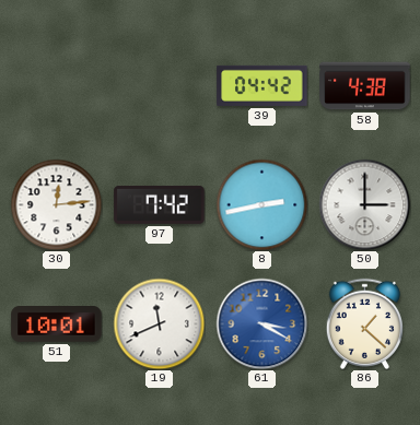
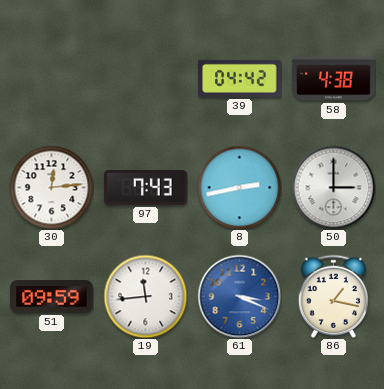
97: 7:42 -> 7:43
51: 10:01 -> 09:59
19: 11:41 -> 11:44
61: 3:20 -> 3:19
86: 1:22 -> 1:17
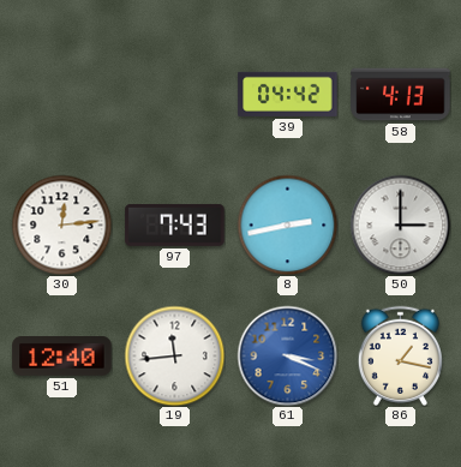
58: 4:38 -> 4:13
51: 09:59 -> 12:40
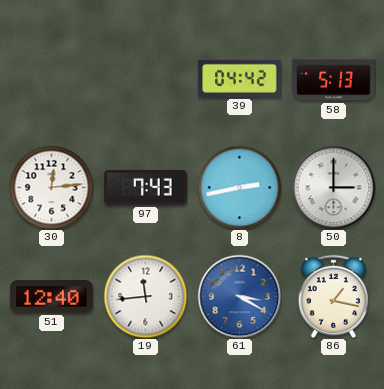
58: 4:13 -> 5:13
61: 3:19 -> 3:20
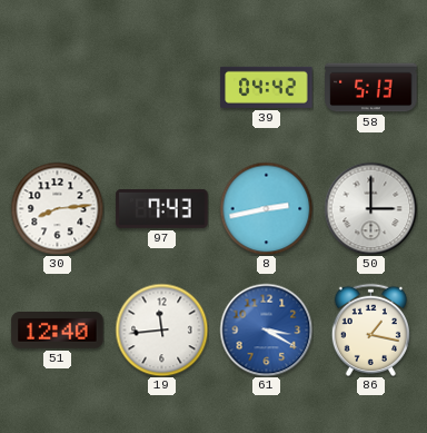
30: 12:14 -> 8:14
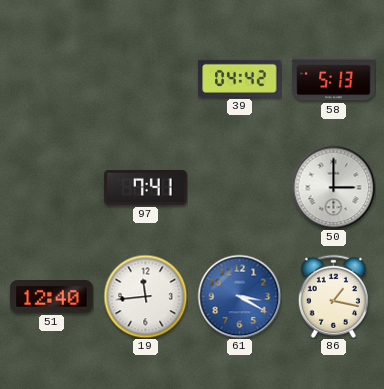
30: 8:14 -> none
97: 7:43 -> 7:41
8: 2:43 -> none
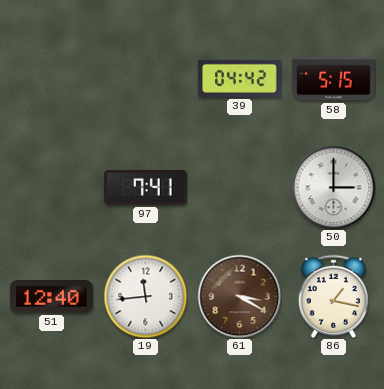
58: 5:13 -> 5:15
61 dial: blue -> brown
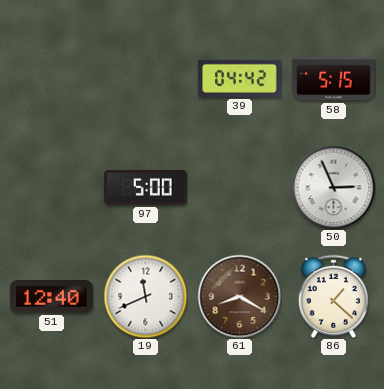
97: 7:41 -> 5:00
50: 3:00 -> 2:56
19: 11:44 -> 11:41
61: 3:20 -> 8:20
86: 1:17 -> 1:22
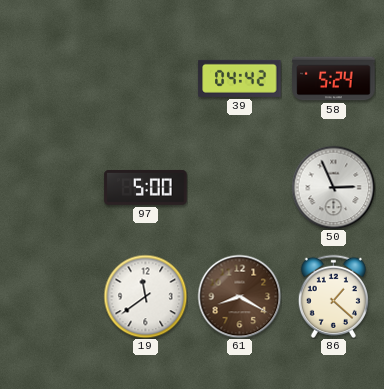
58: 5:15 -> 5:24
51: 12:40 -> none
19: 11:41 -> 11:39
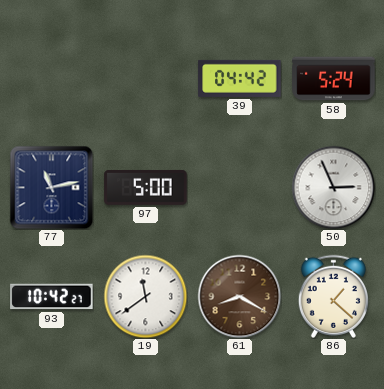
77: none -> 11:13
93: none -> 10:42
